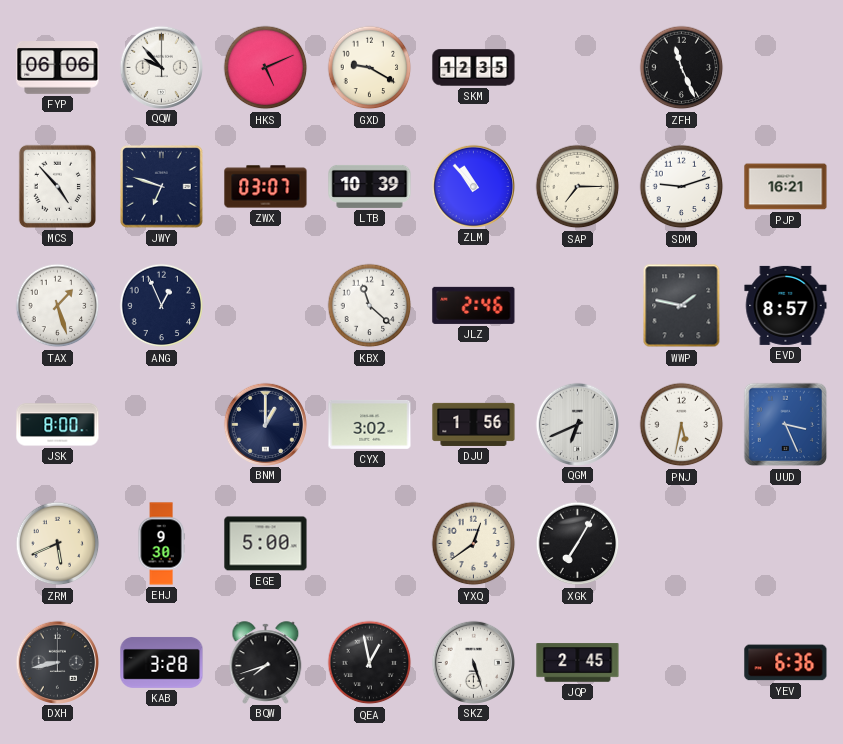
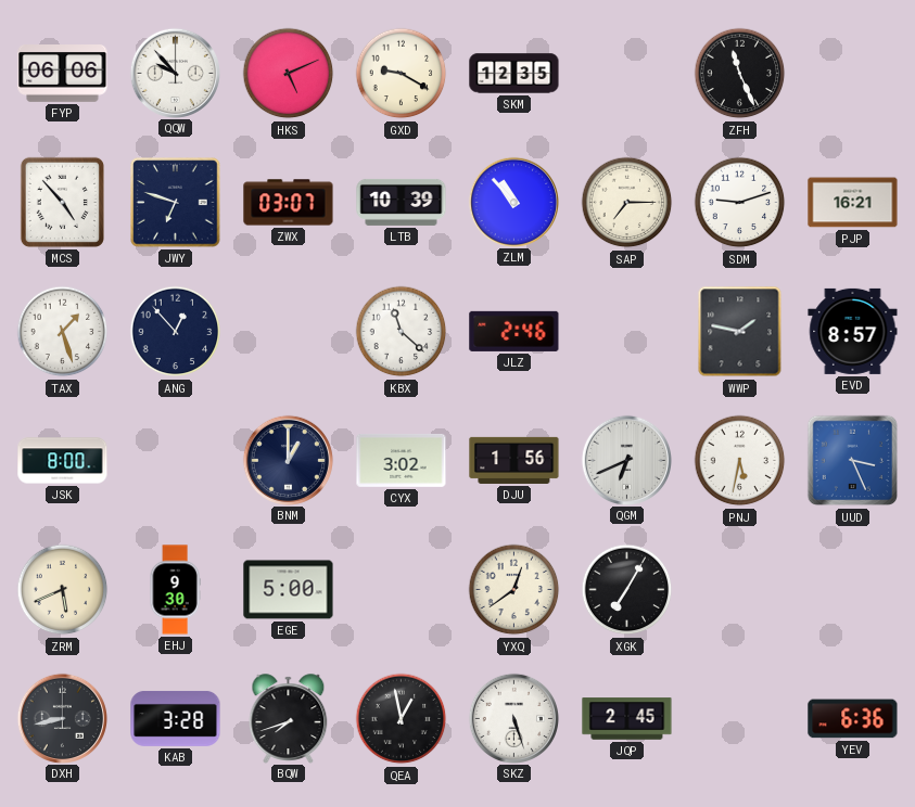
ANG: 12:56 -> 12:53
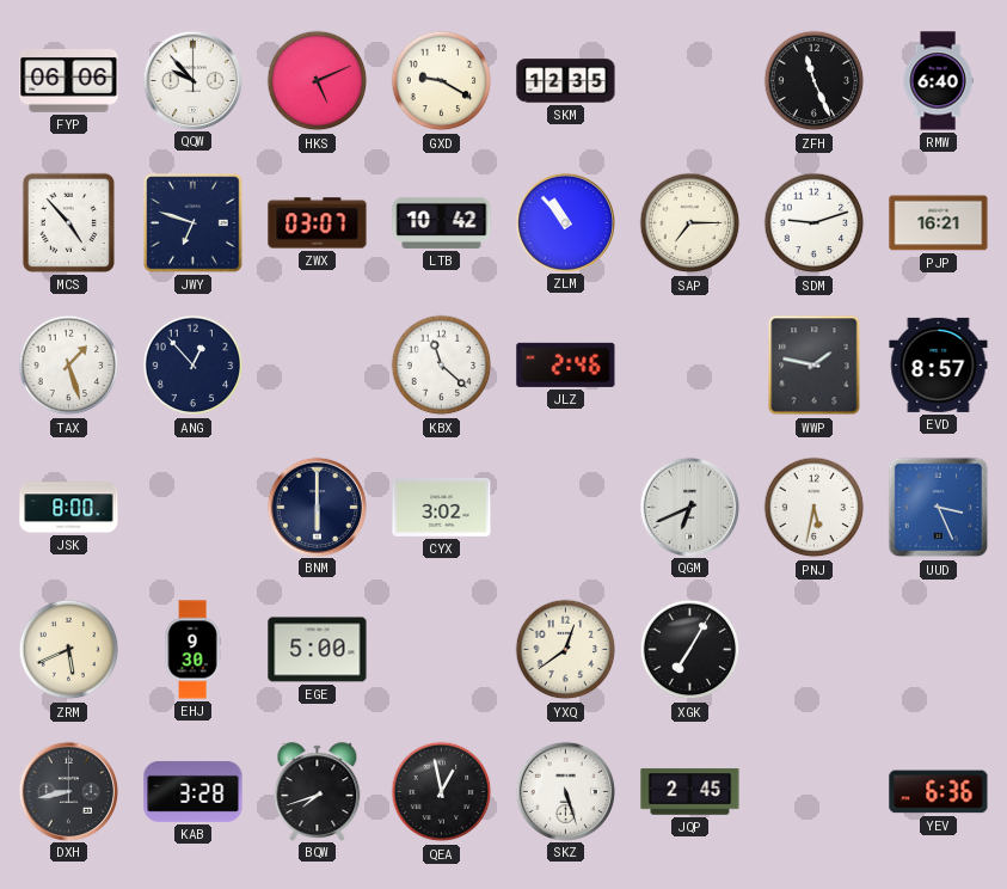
RMW: none -> 6:40
LTB: 10:39 -> 10:42
BNM: 1:00 -> 6:00
DJU: 1:56 -> none
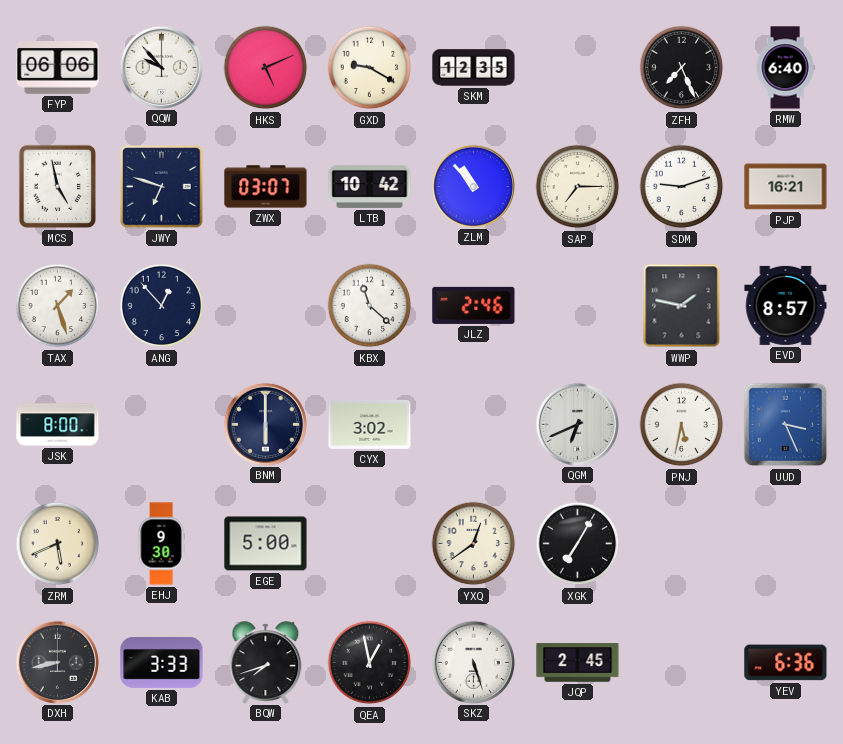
ZFH: 11:26 -> 7:26
MCS: 4:53 -> 4:58
KAB: 3:28 -> 3:33
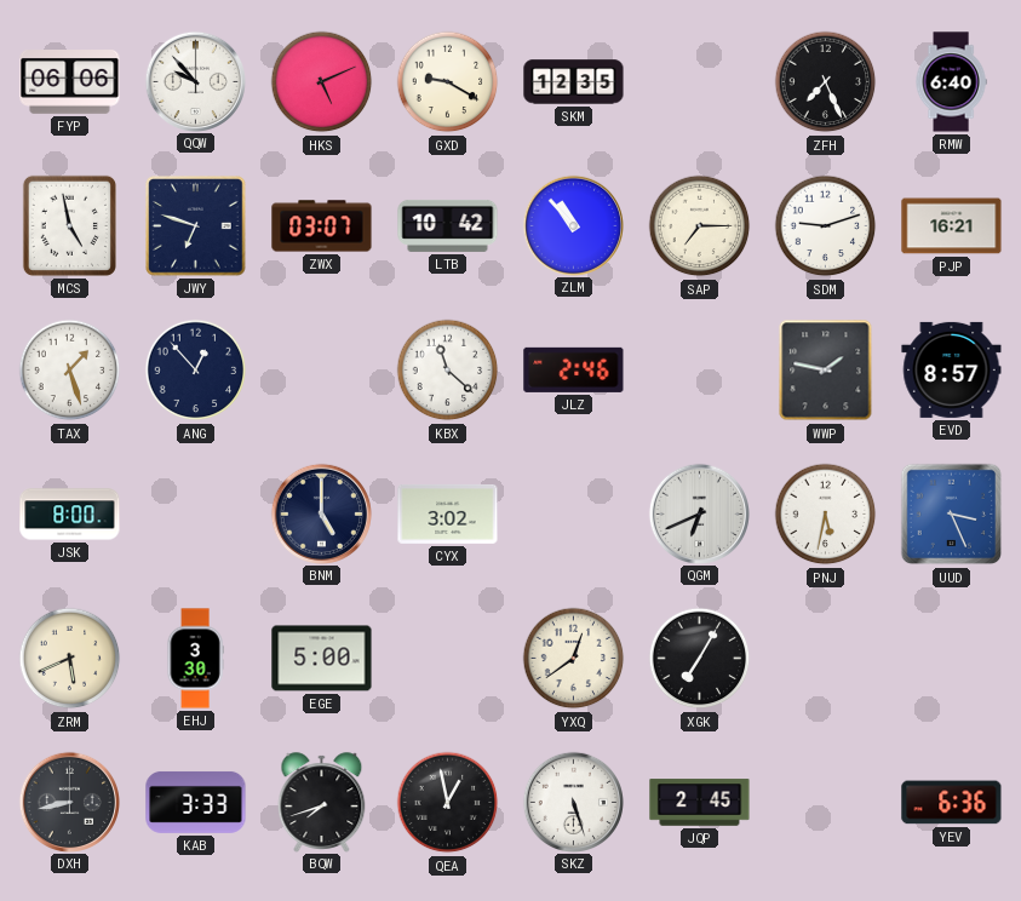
BNM: 6:00 -> 5:00
EHJ: 9:30 -> 3:30
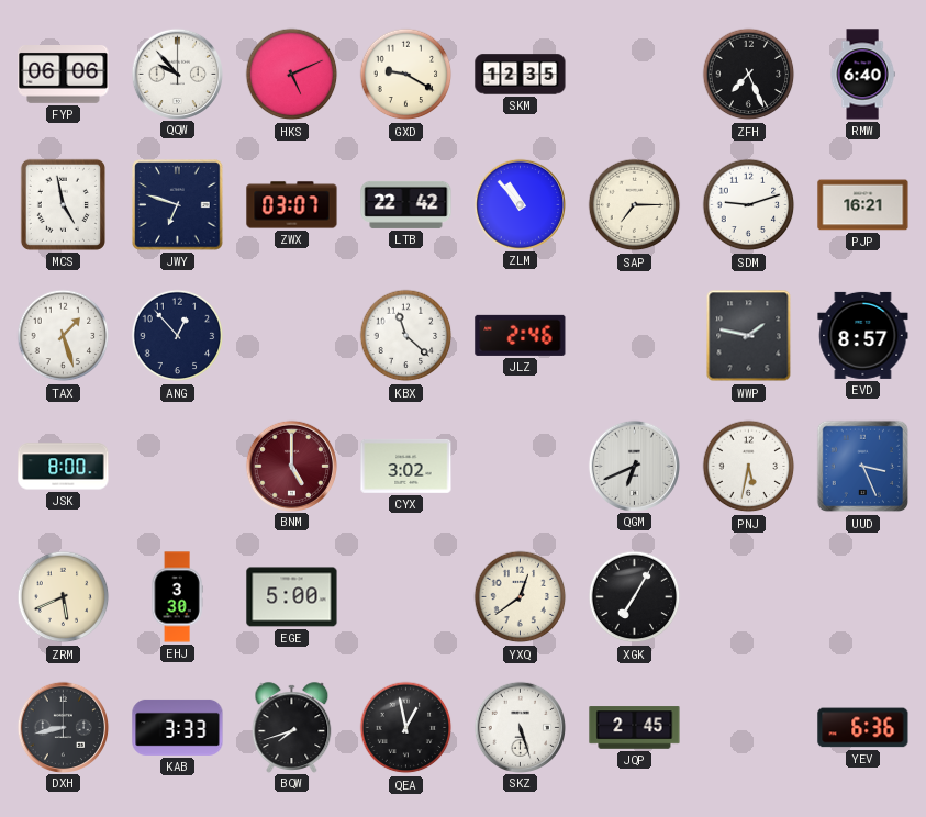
LTB: 10:42 -> 22:42
BNM dial: navy -> burgundy
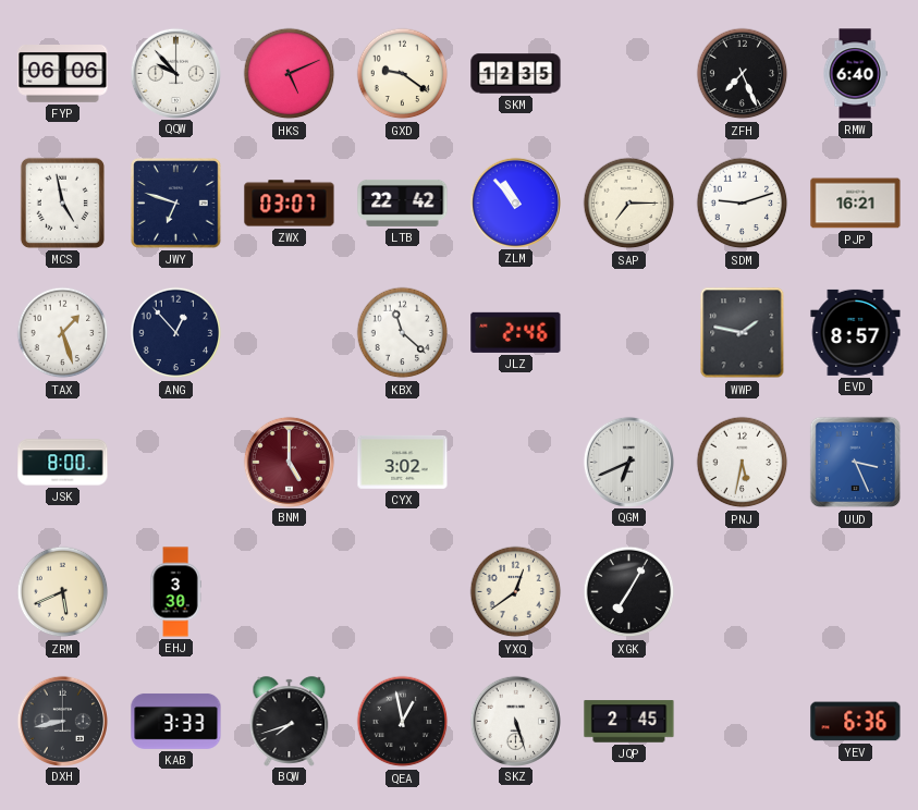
GXD: 9:20 -> 9:21
EGE: 5:00 -> none
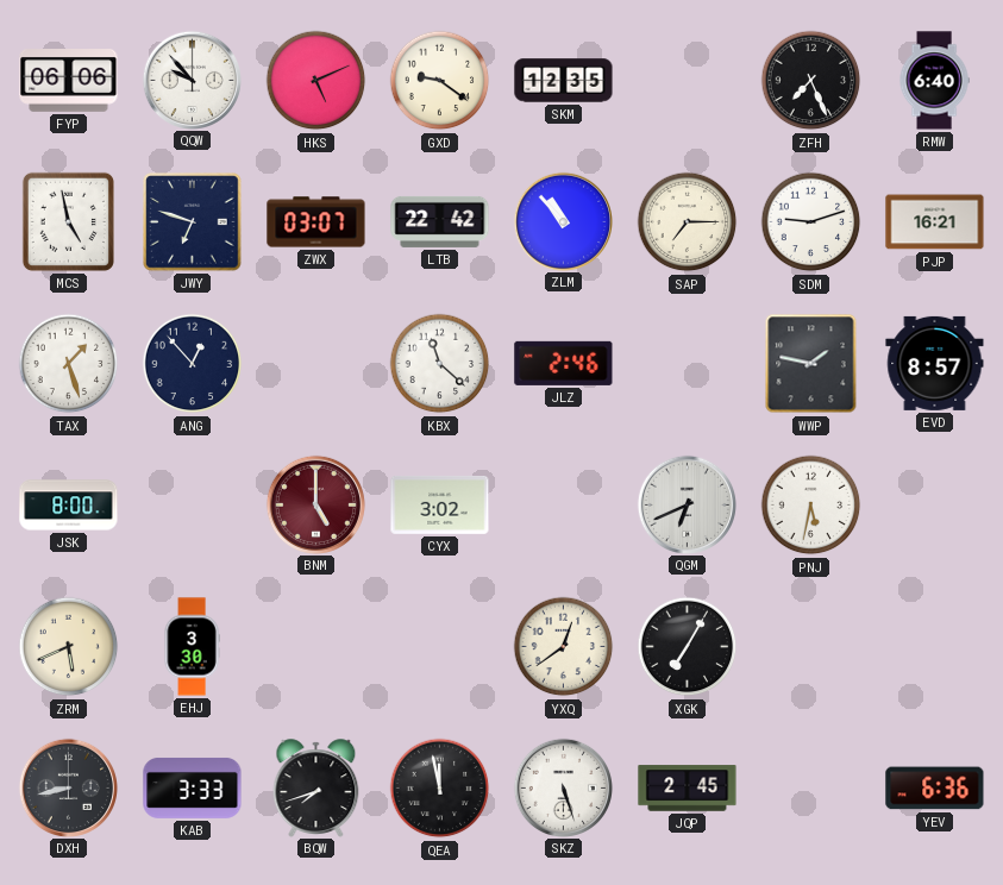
UUD: 3:26 -> none
QEA: 12:58 -> 11:58
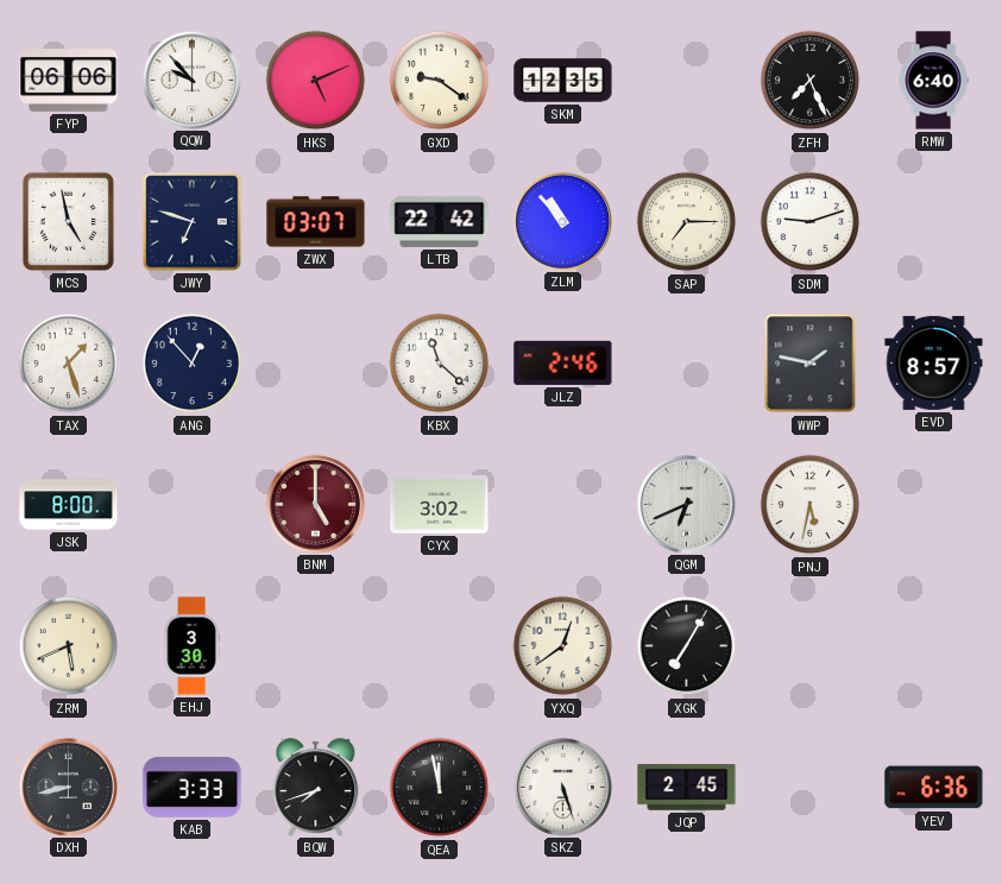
PJP: 16:21 -> none
